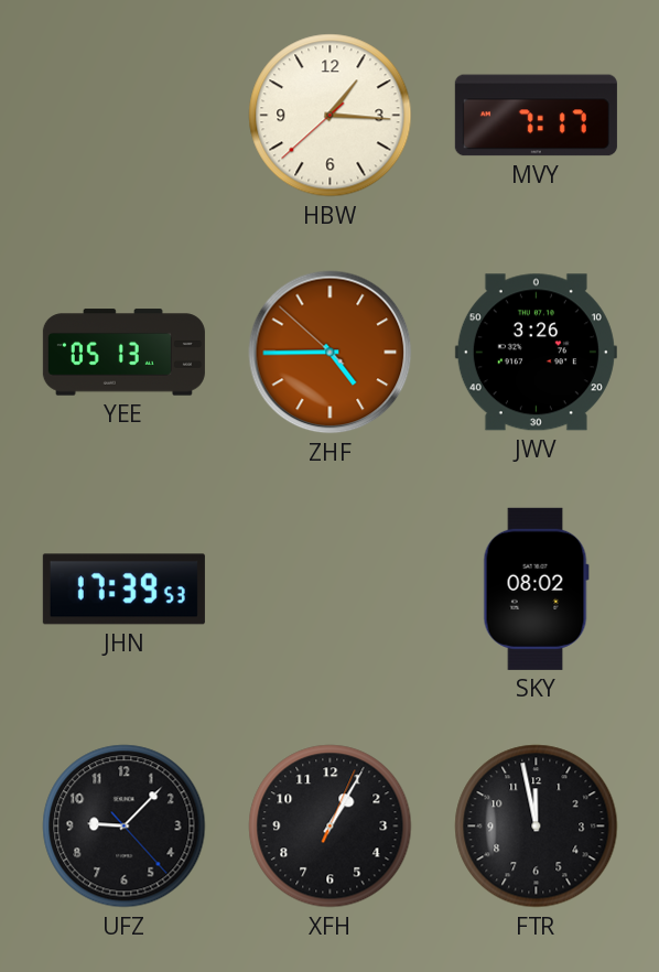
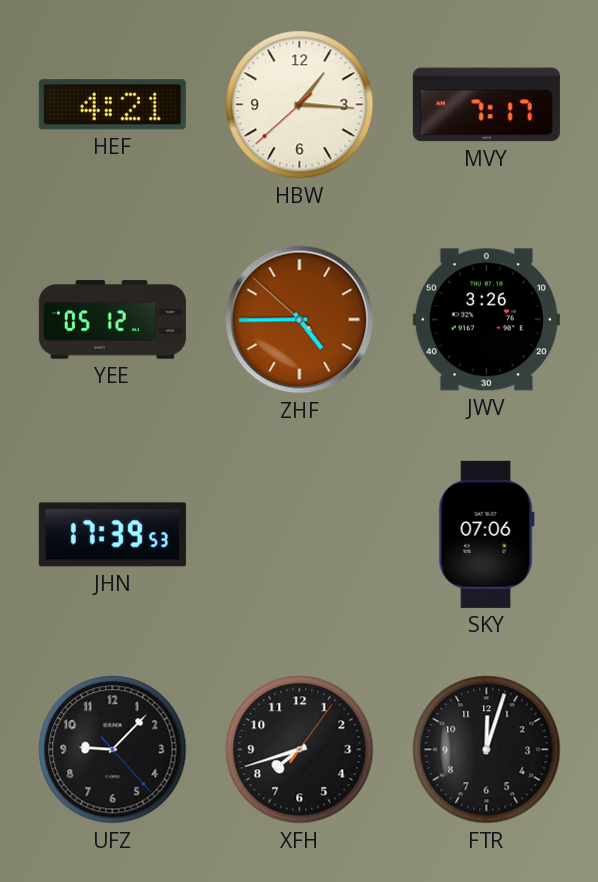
HEF: none -> 4:21
YEE: 05:13 -> 05:12
SKY: 08:02 -> 07:06
XFH: 1:05 -> 7:42
FTR: 11:58 -> 12:03
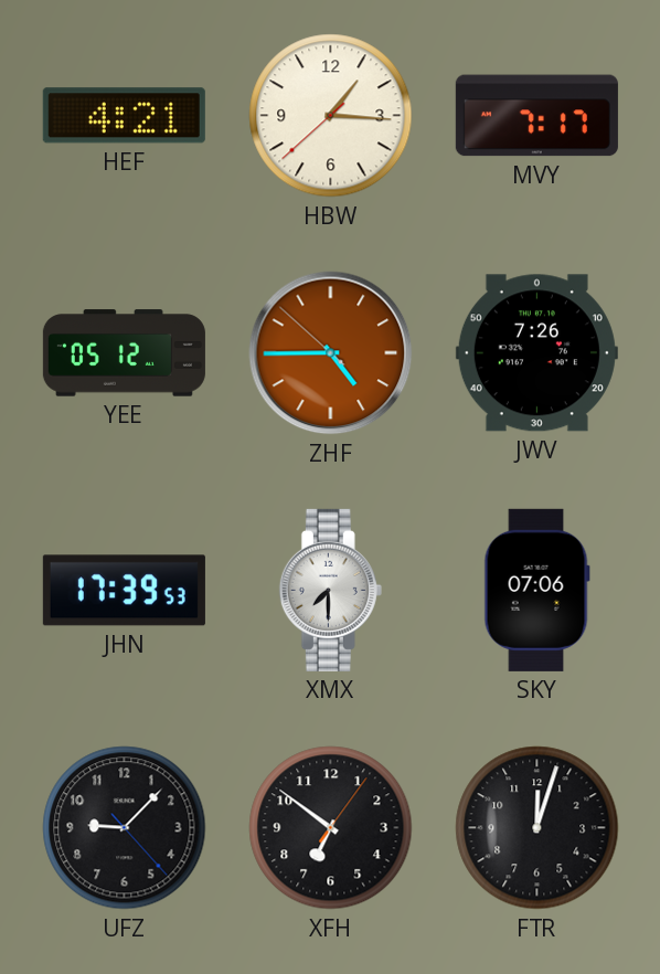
JWV: 3:26 -> 7:26
XMX: none -> 7:30
XFH: 7:42 -> 6:51
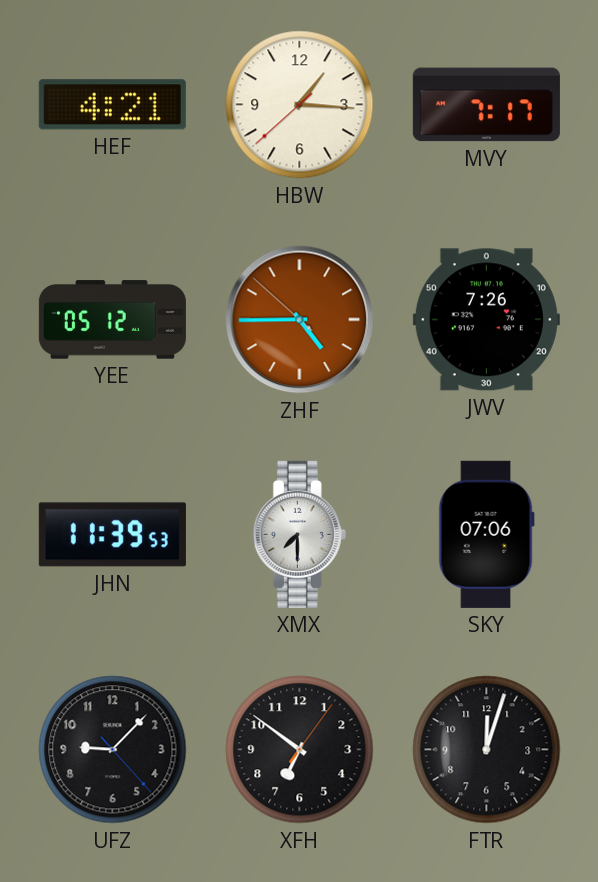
JHN: 17:39 -> 11:39
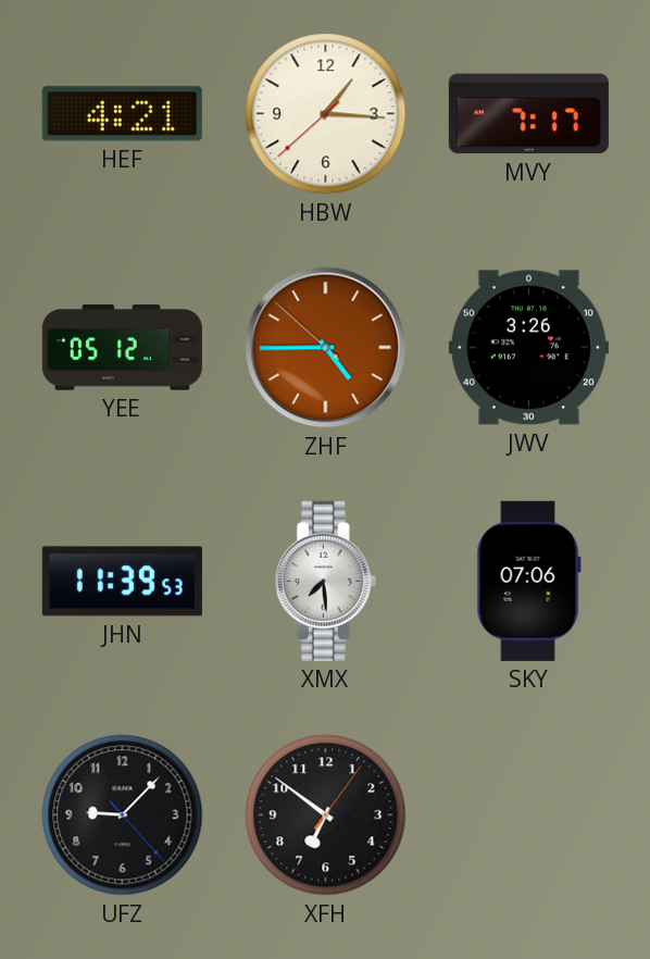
JWV: 7:26 -> 3:26
XMX: 7:30 -> 7:29
FTR: 12:03 -> none
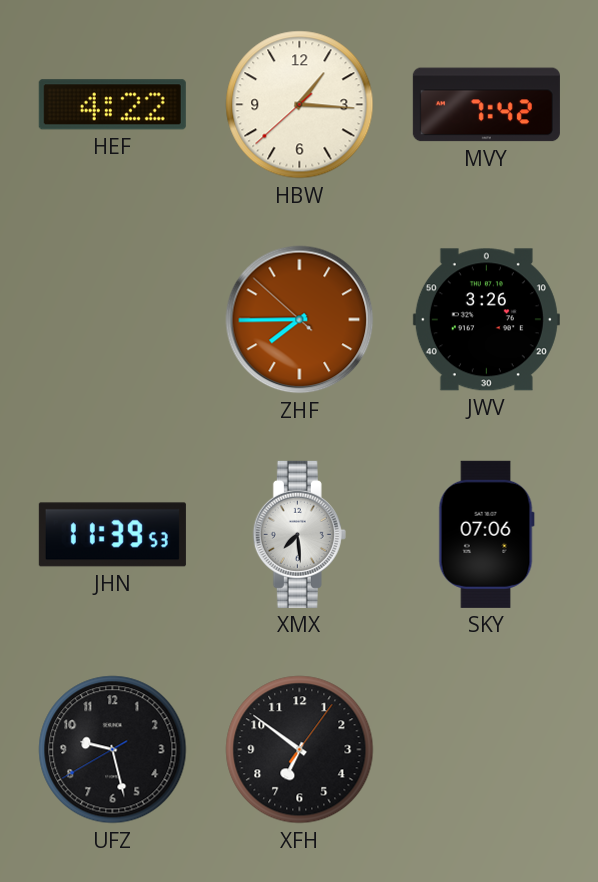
HEF: 4:21 -> 4:22
MVY: 7:17 -> 7:42
YEE: 05:12 -> none
ZHF: 4:44 -> 7:44
UFZ: 9:07 -> 9:27
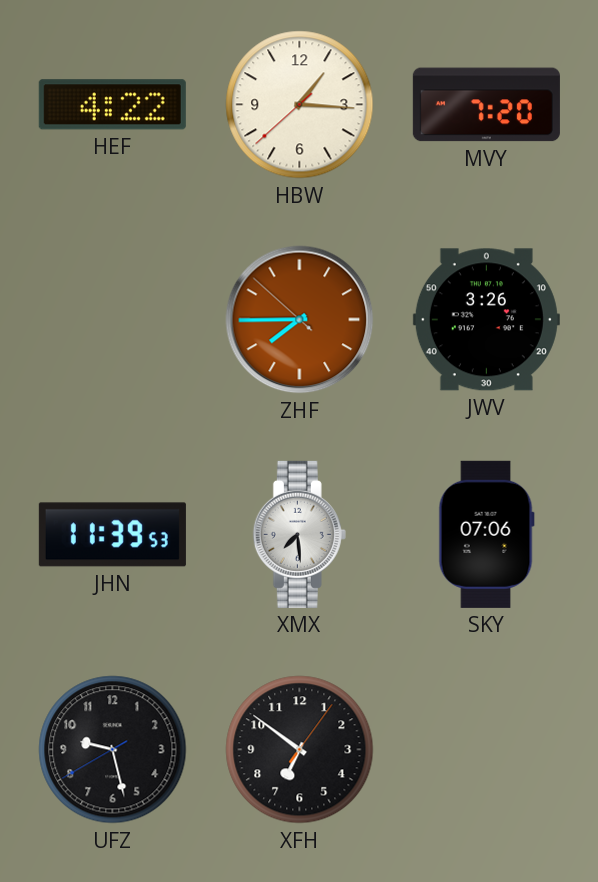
MVY: 7:42 -> 7:20
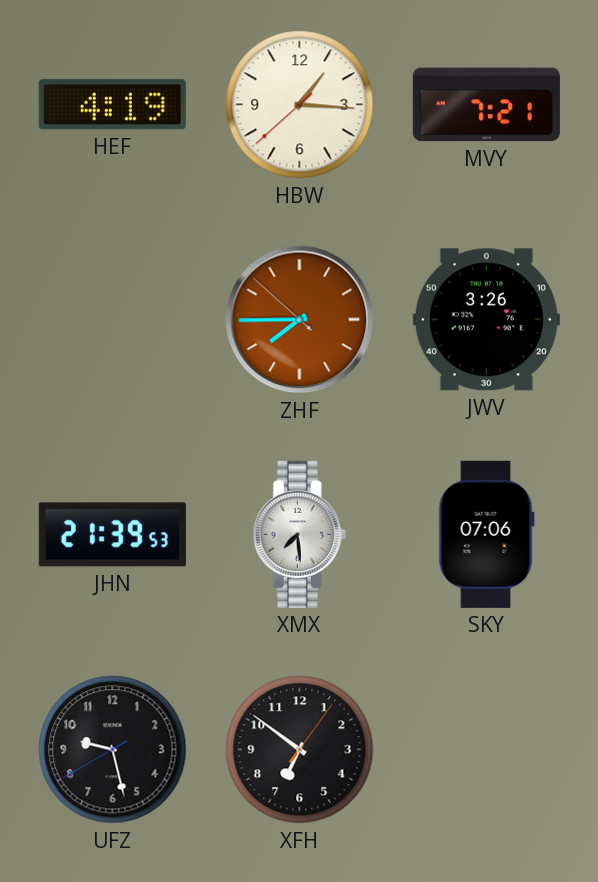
HEF: 4:22 -> 4:19
MVY: 7:20 -> 7:21
JHN: 11:39 -> 21:39
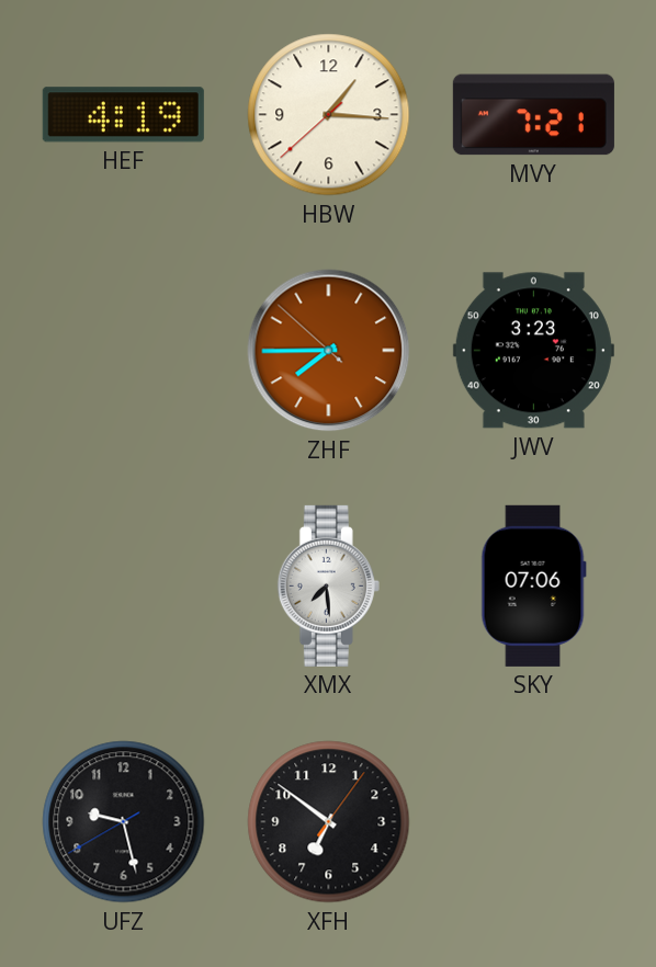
JWV: 3:26 -> 3:23
JHN: 21:39 -> none
